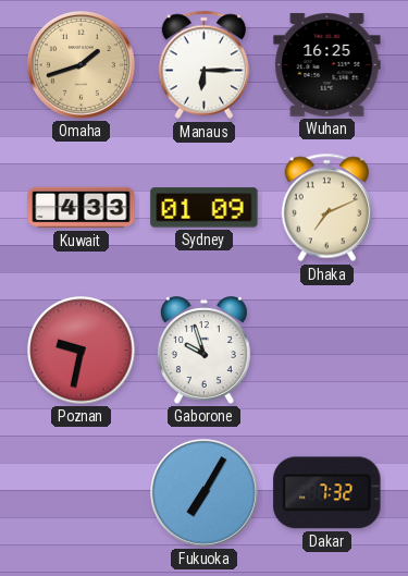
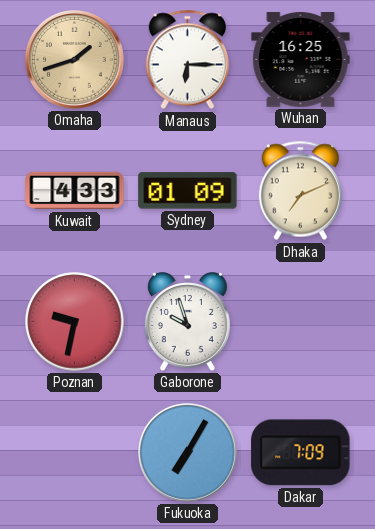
Dakar: 7:32 -> 7:09
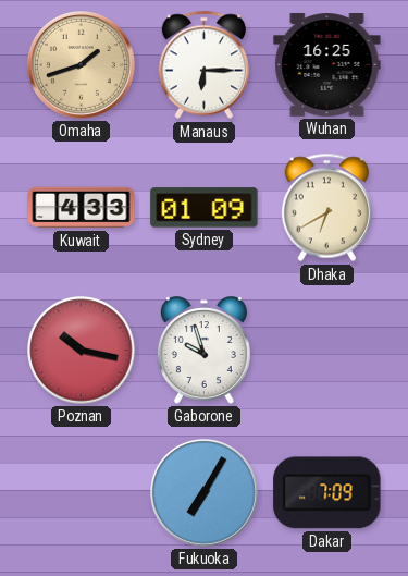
Dhaka: 7:11 -> 6:40
Poznan: 9:32 -> 10:17
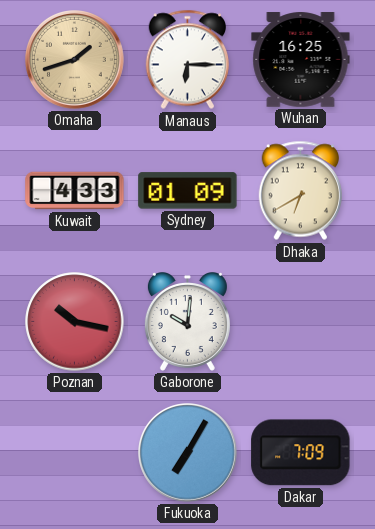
Gaborone: 9:57 -> 10:01
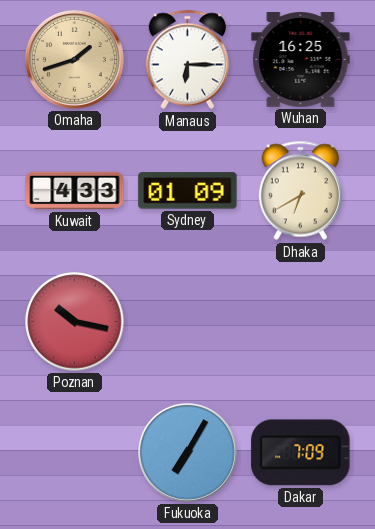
Gaborone: 10:01 -> none
